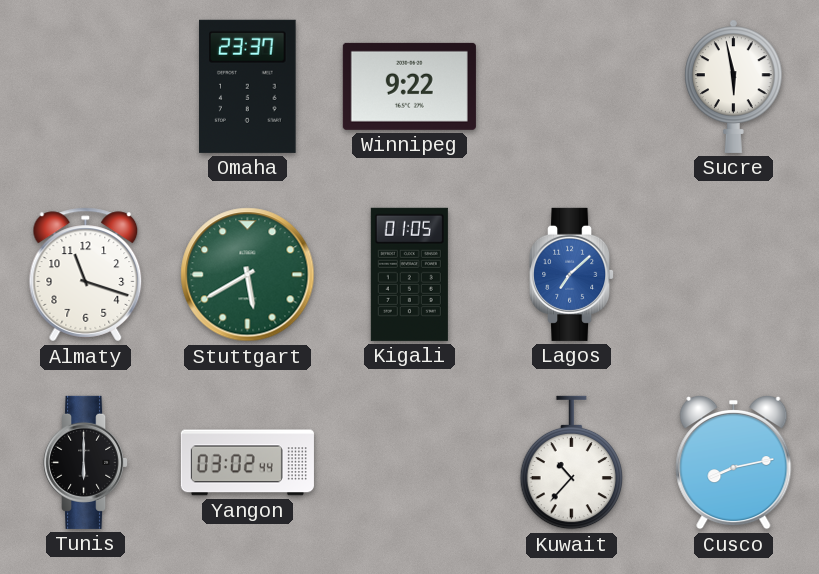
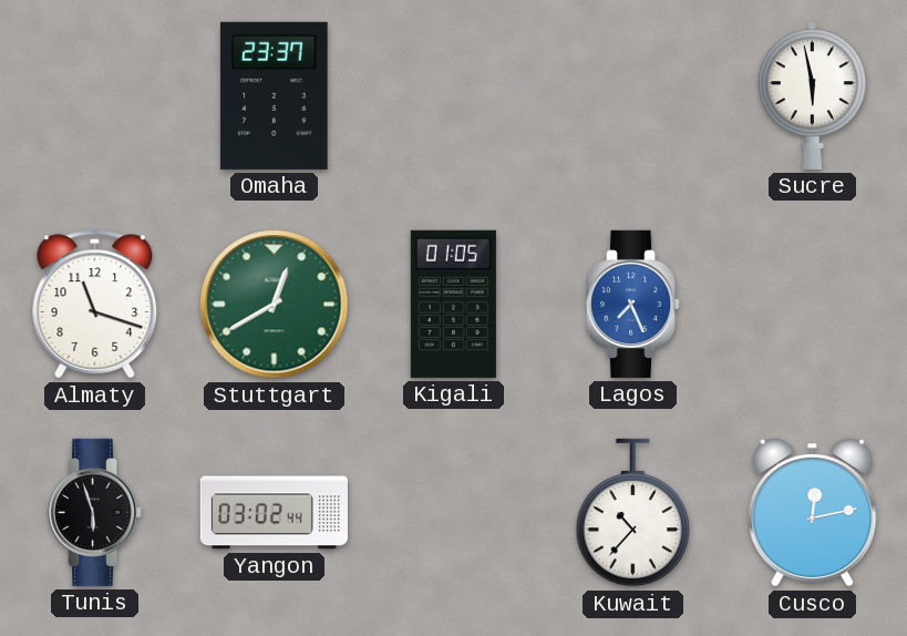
Winnipeg: 9:22 -> none
Stuttgart: 5:40 -> 12:40
Lagos: 7:08 -> 7:26
Tunis: 6:00 -> 5:57
Cusco: 8:13 -> 12:13
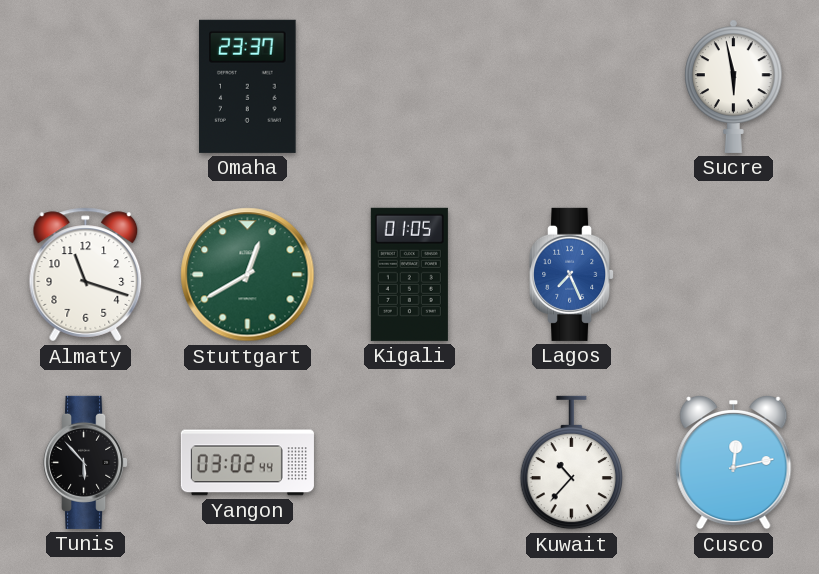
Tunis: 5:57 -> 5:53
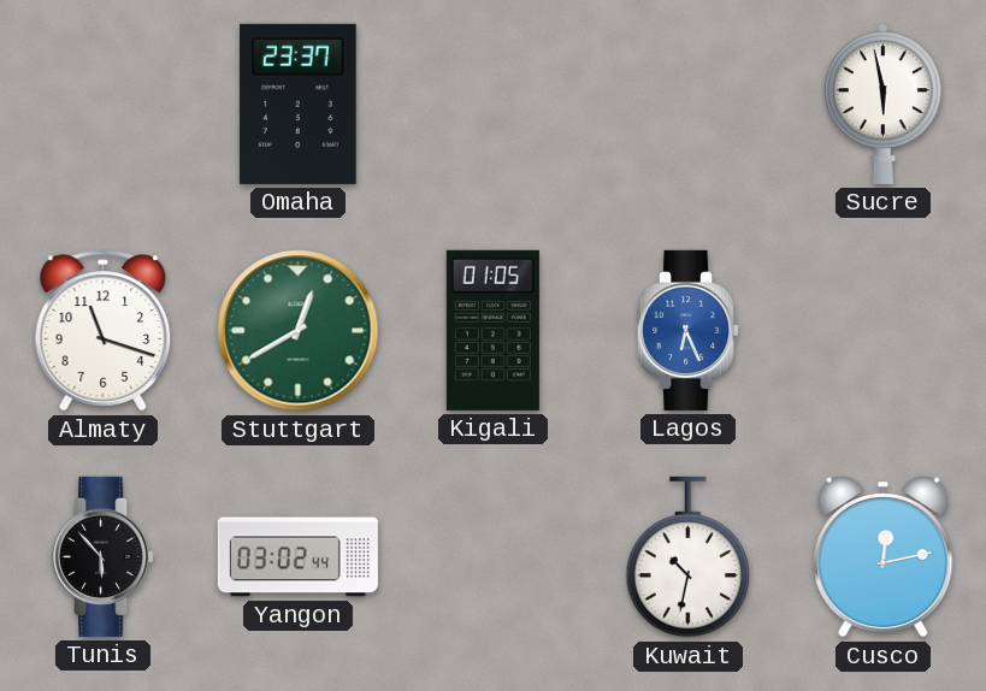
Lagos: 7:26 -> 6:26
Kuwait: 10:37 -> 10:32
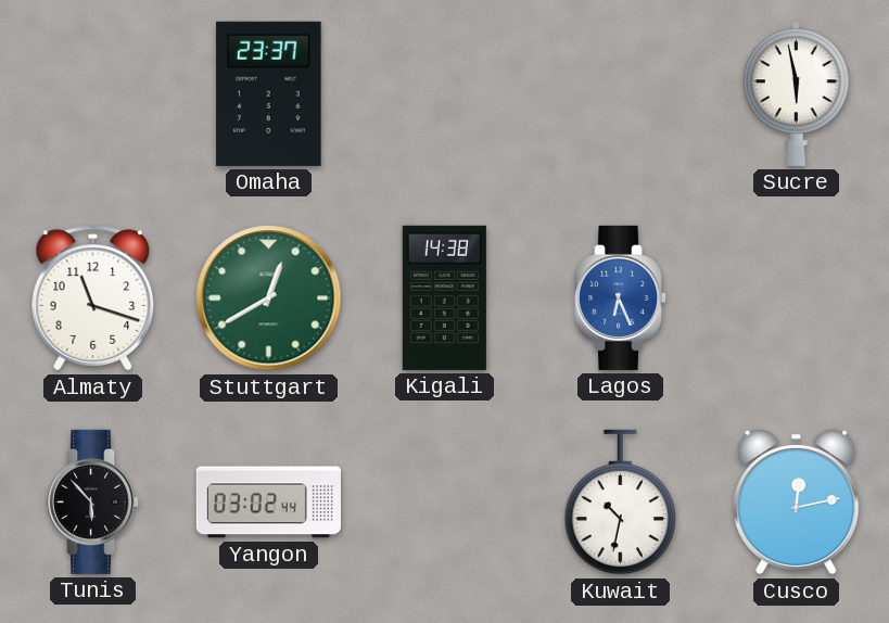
Kigali: 01:05 -> 14:38
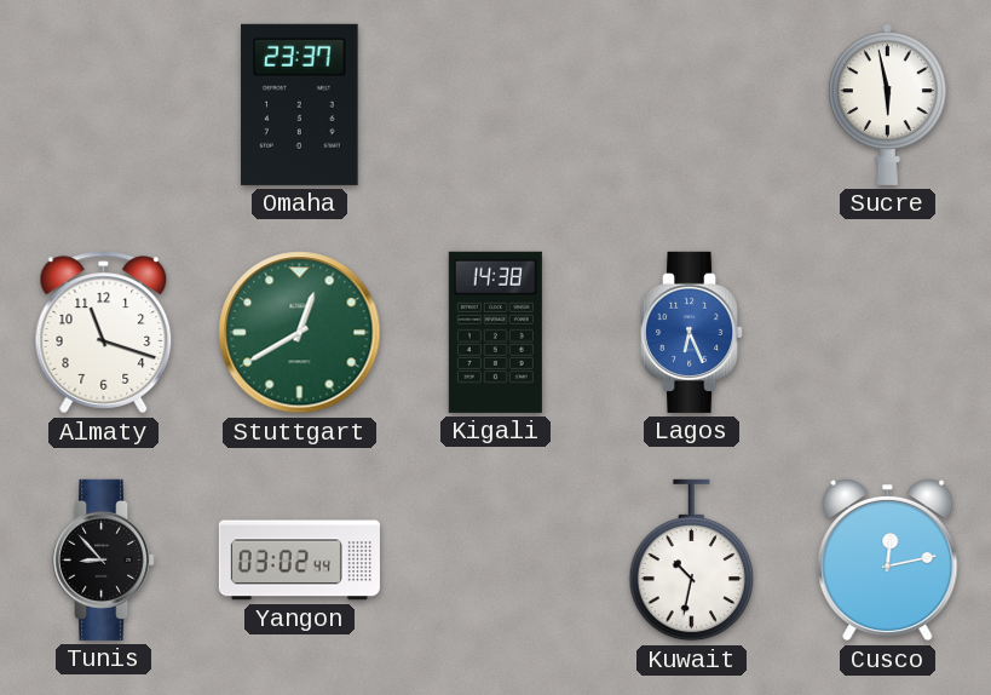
Tunis: 5:53 -> 8:53
